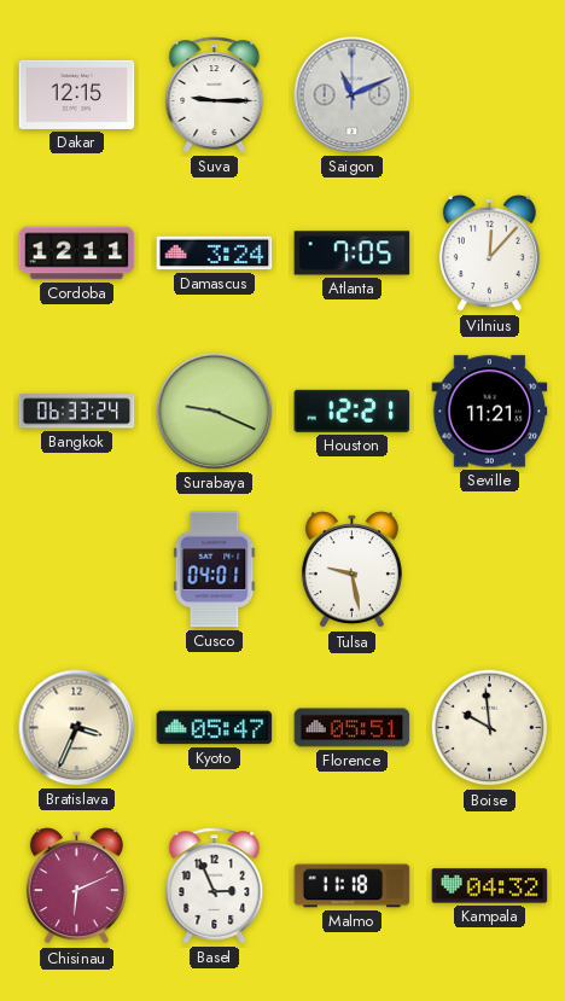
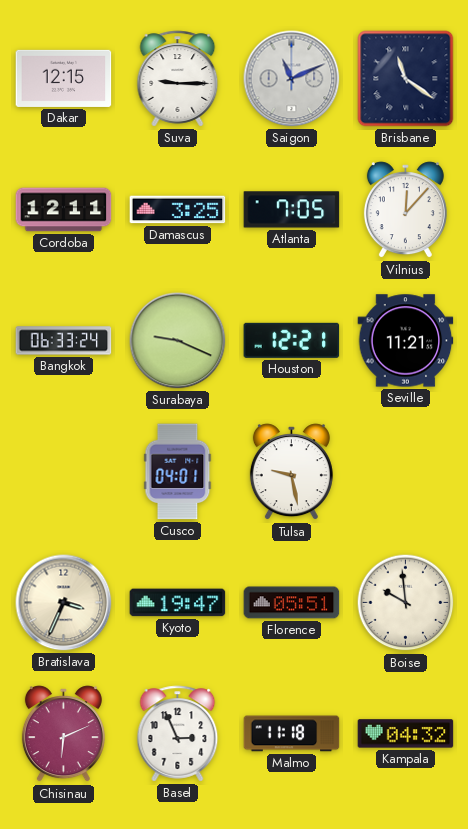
Brisbane: none -> 11:21
Damascus: 3:24 -> 3:25
Kyoto: 05:47 -> 19:47
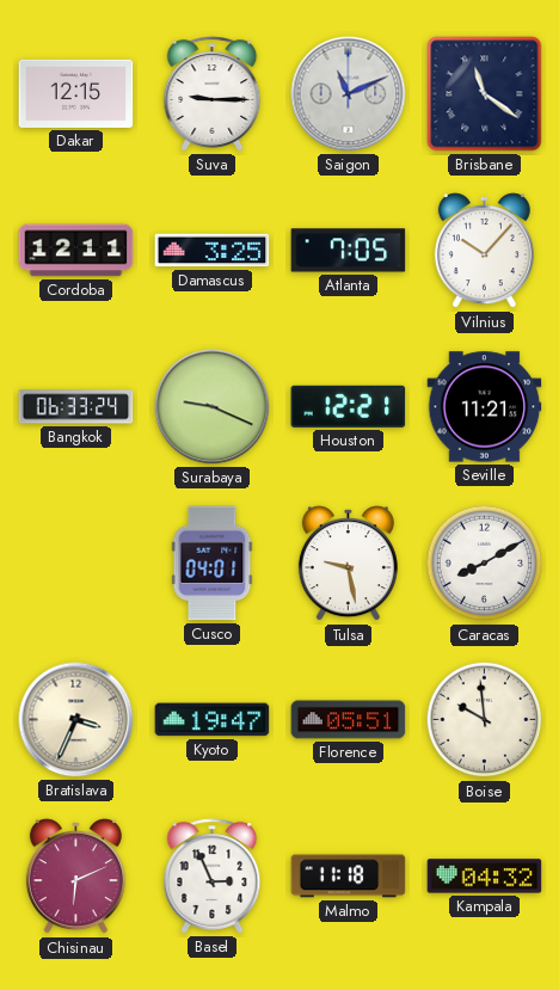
Vilnius: 12:07 -> 10:07
Caracas: none -> 8:10
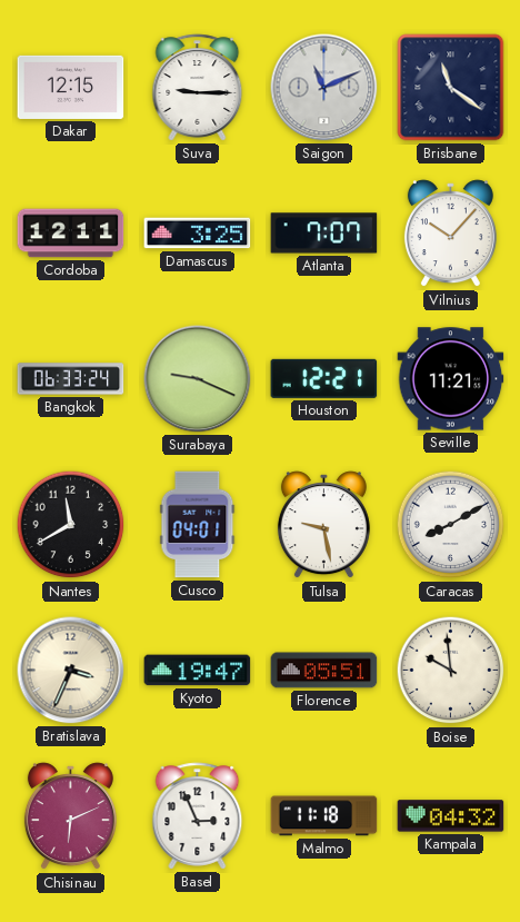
Atlanta: 7:05 -> 7:07
Nantes: none -> 11:40
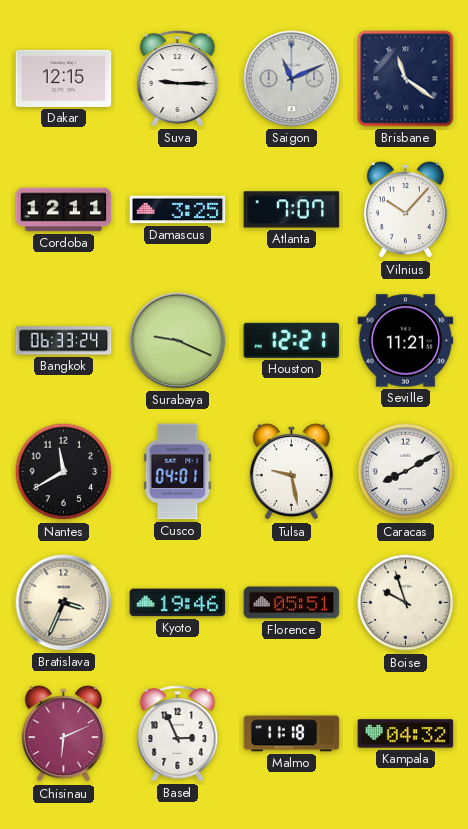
Kyoto: 19:47 -> 19:46
Boise: 9:59 -> 9:57
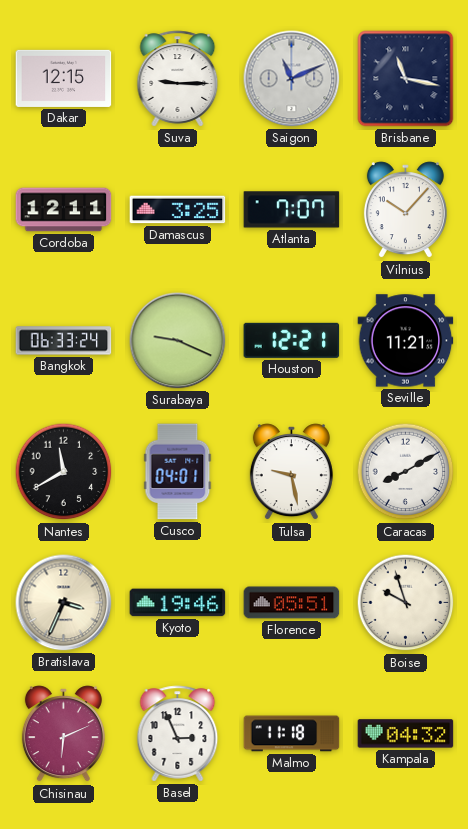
Brisbane: 11:21 -> 11:17
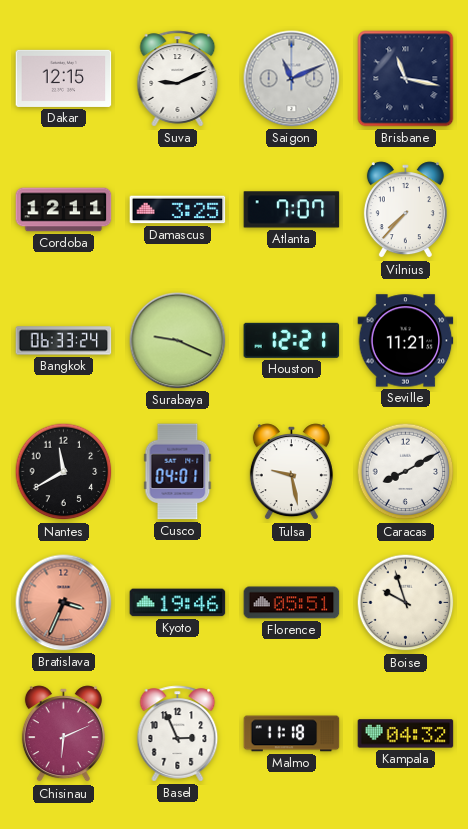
Suva: 9:15 -> 9:11
Vilnius: 10:07 -> 7:37
Bratislava dial: cream -> salmon
